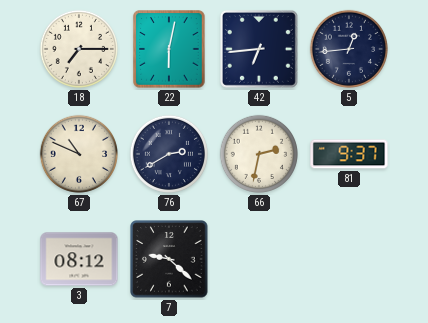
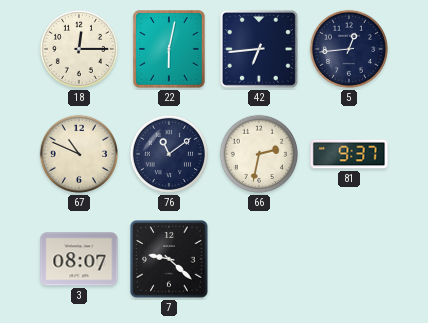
18: 7:15 -> 12:15
76: 2:40 -> 11:09
3: 08:12 -> 08:07
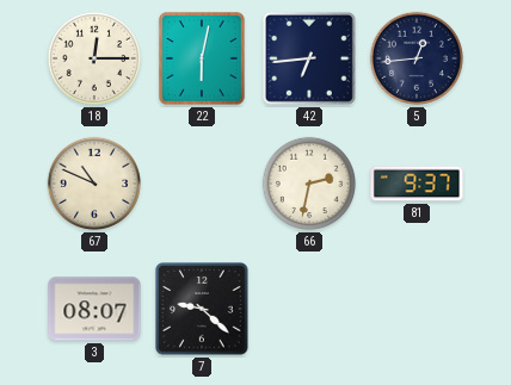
76: 11:09 -> none
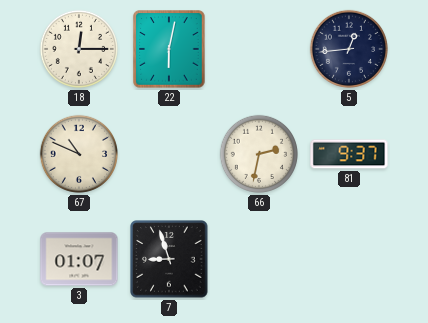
42: 6:44 -> none
3: 08:07 -> 01:07
7: 9:22 -> 8:57
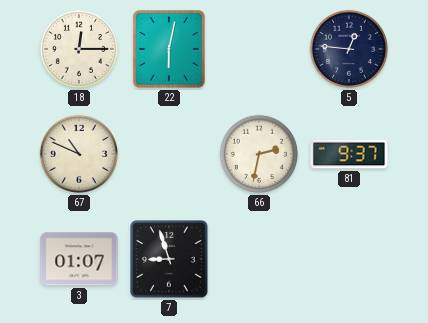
5: 12:44 -> 12:46
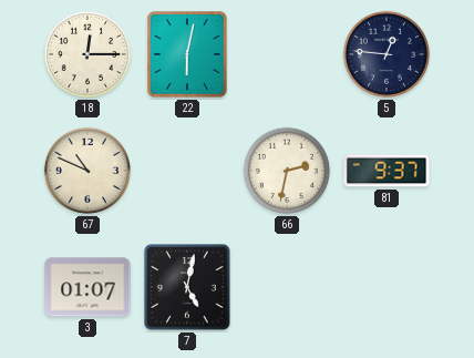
7: 8:57 -> 5:02
